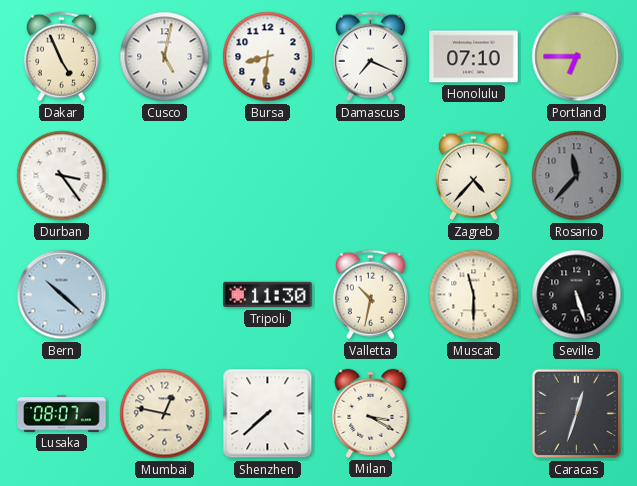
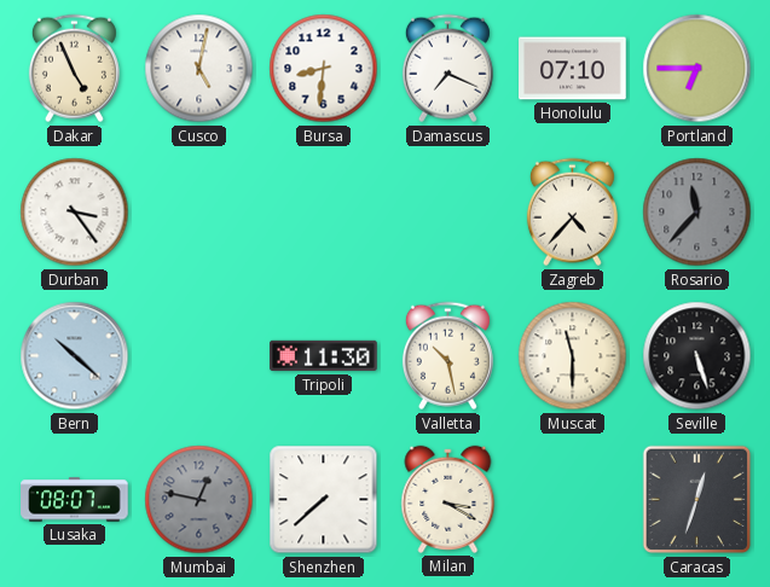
Valletta: 10:32 -> 10:28
Mumbai dial: cream -> grey
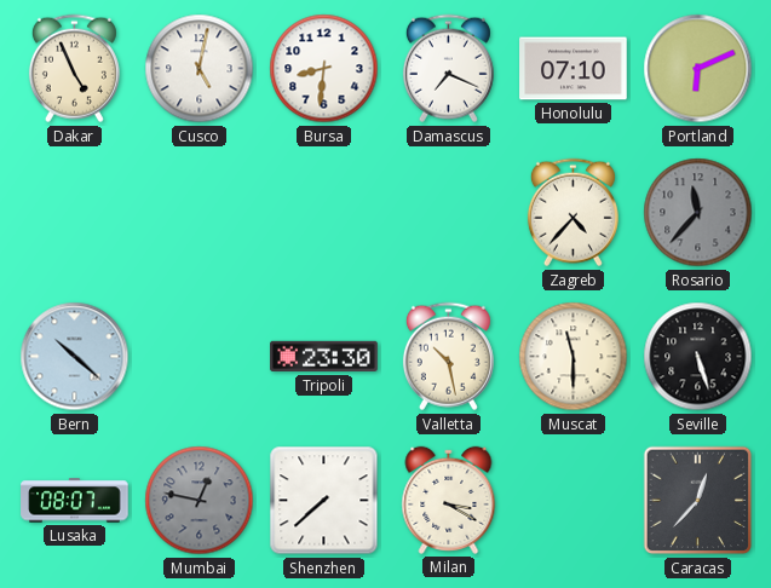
Portland: 6:45 -> 6:11
Durban: 3:24 -> none
Tripoli: 11:30 -> 23:30
Caracas: 12:33 -> 12:37
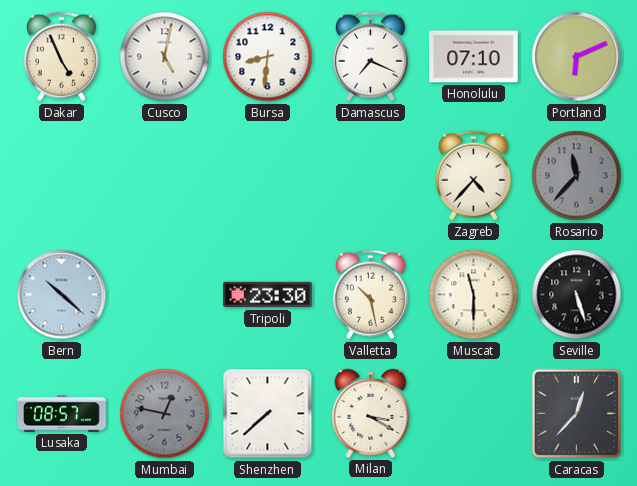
Lusaka: 08:07 -> 08:57
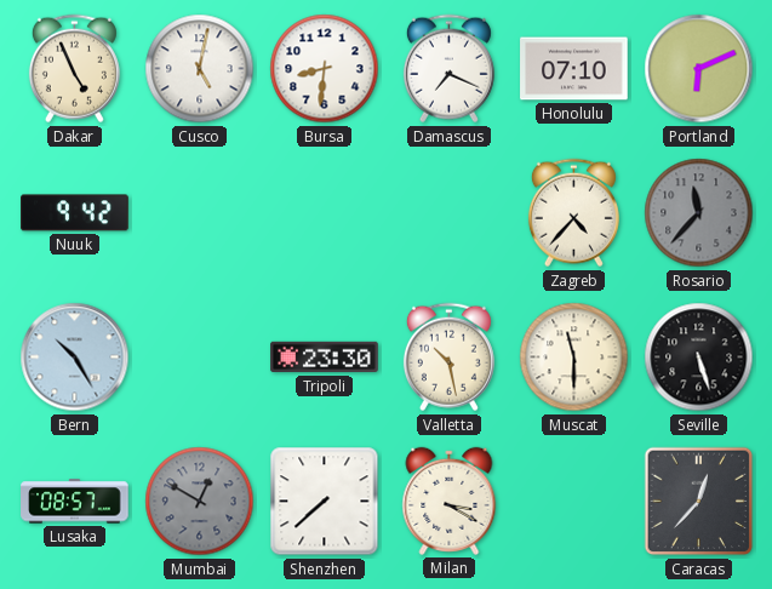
Nuuk: none -> 9:42
Bern: 10:22 -> 10:25
Mumbai: 12:47 -> 12:50
